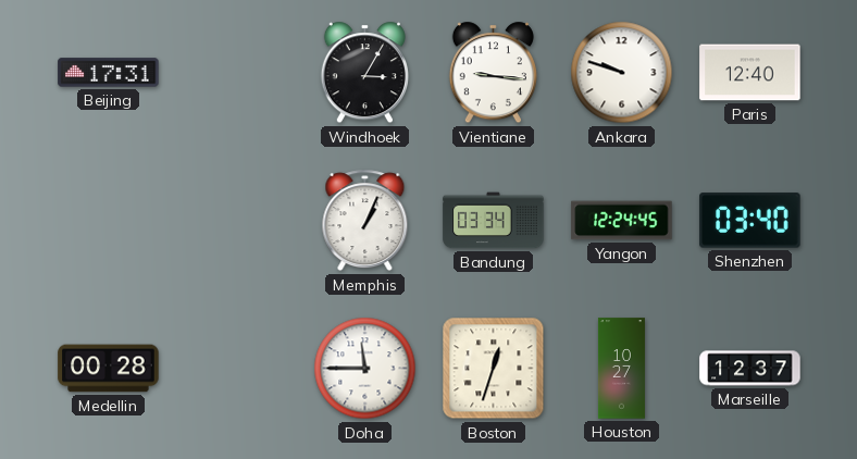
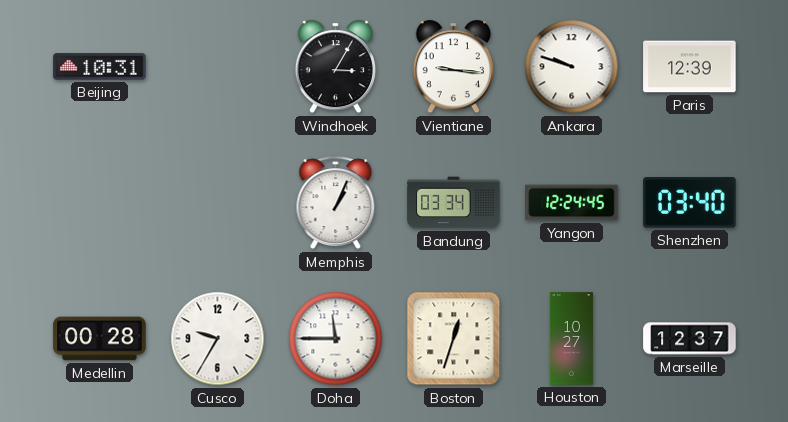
Beijing: 17:31 -> 10:31
Paris: 12:40 -> 12:39
Cusco: none -> 9:35
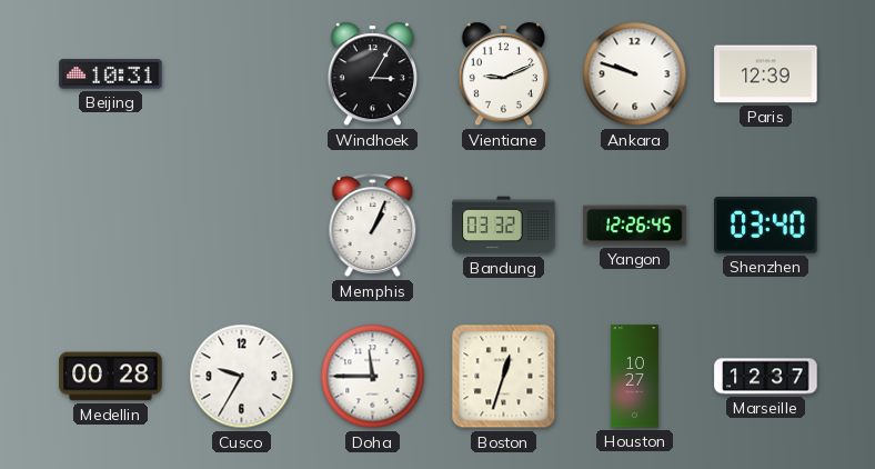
Vientiane: 9:16 -> 9:11
Bandung: 03:34 -> 03:32
Yangon: 12:24 -> 12:26
